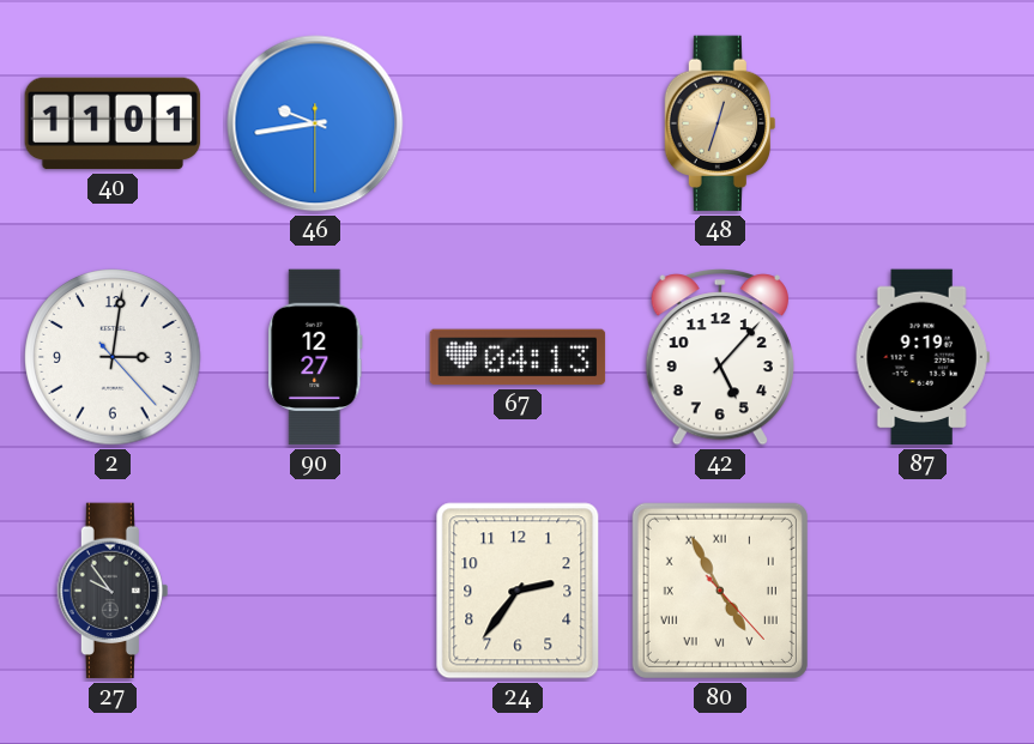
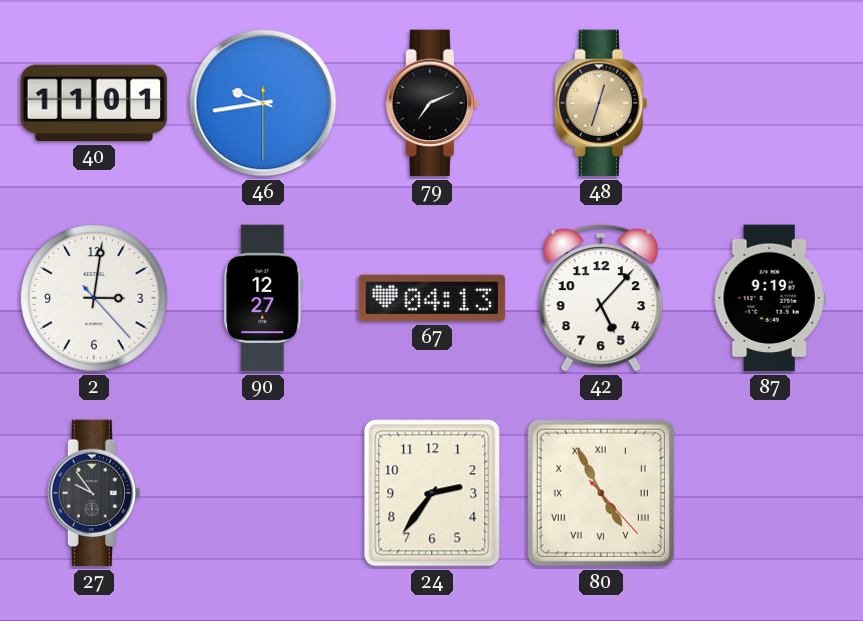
79: none -> 7:11
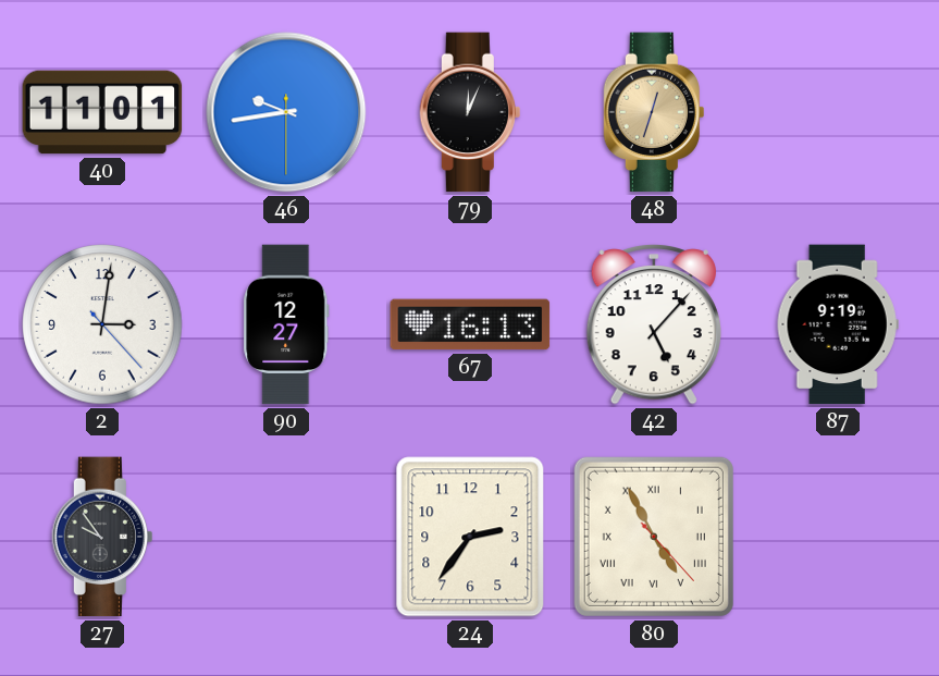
79: 7:11 -> 12:04
67: 04:13 -> 16:13
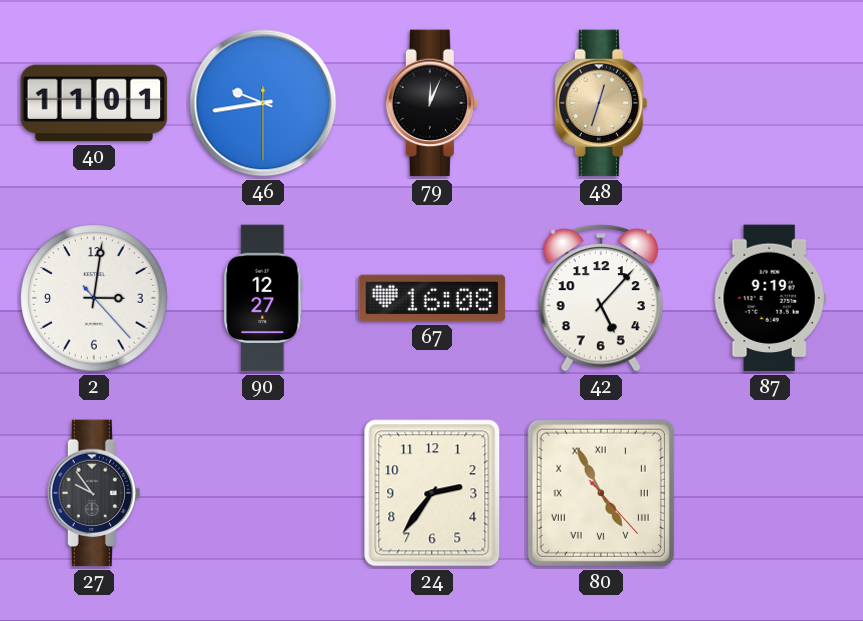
67: 16:13 -> 16:08
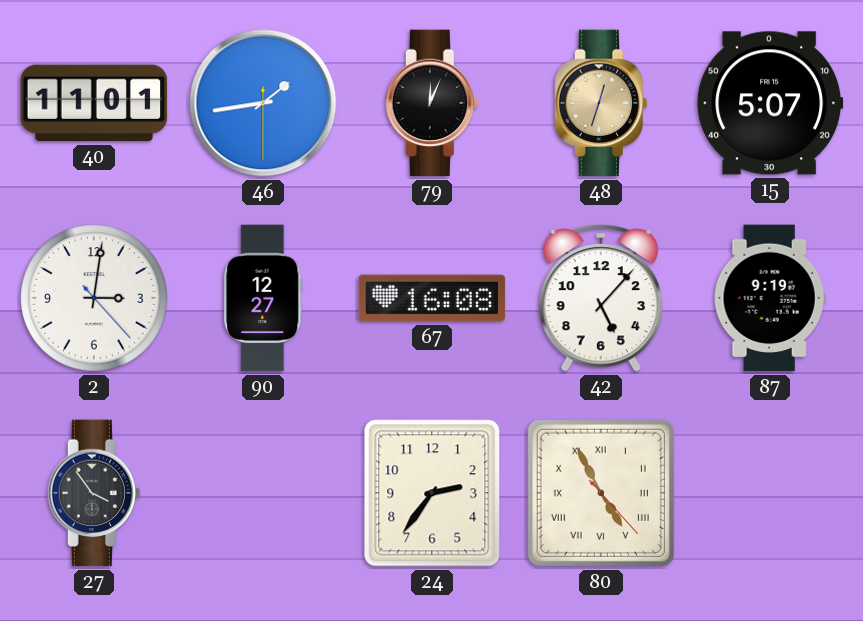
46: 9:43 -> 1:43
15: none -> 5:07
27: 9:54 -> 3:54
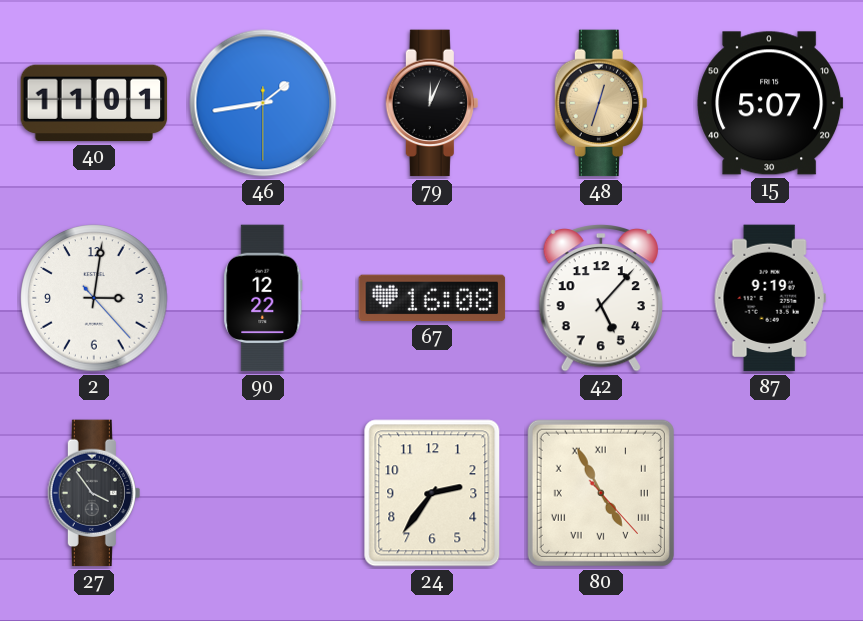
90: 12:27 -> 12:22
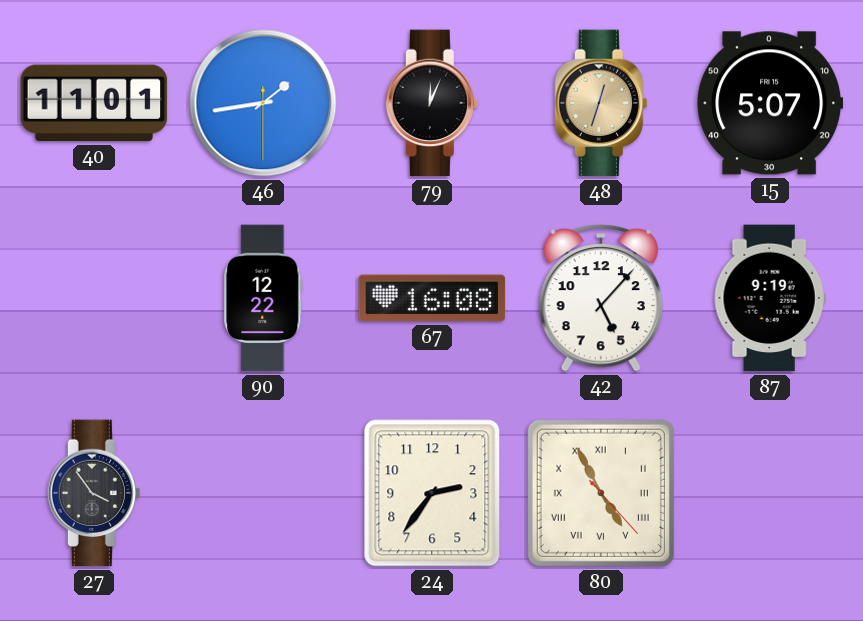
2: 3:01 -> none
